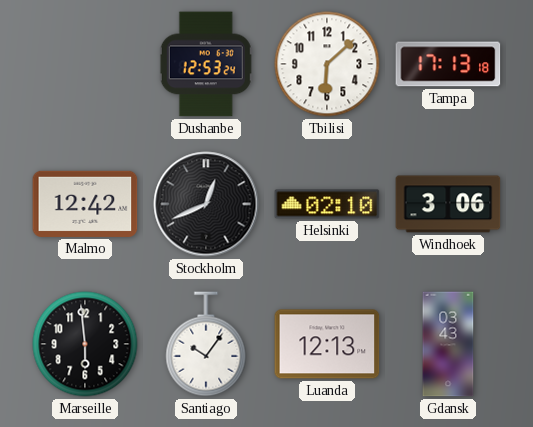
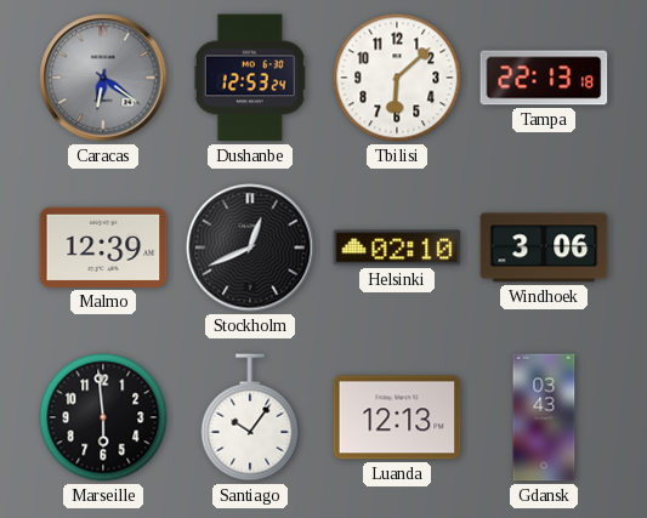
Caracas: none -> 6:21
Tampa: 17:13 -> 22:13
Malmo: 12:42 -> 12:39
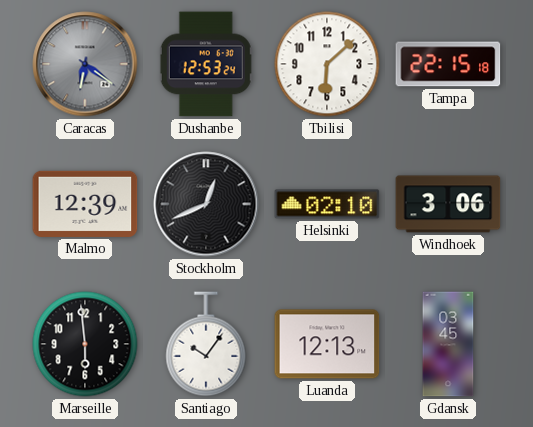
Tampa: 22:13 -> 22:15
Gdansk: 03:43 -> 03:45
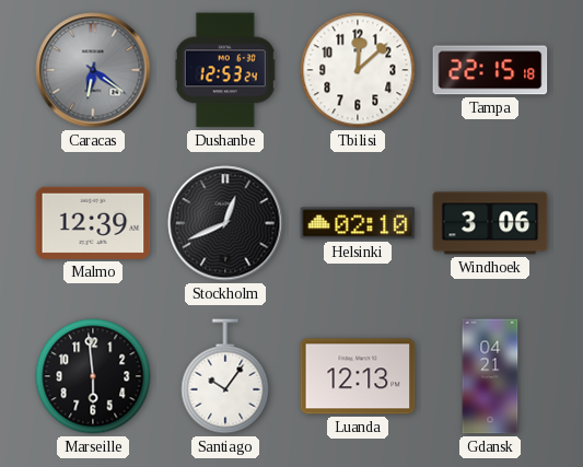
Tbilisi: 6:08 -> 12:08
Gdansk: 03:45 -> 04:21
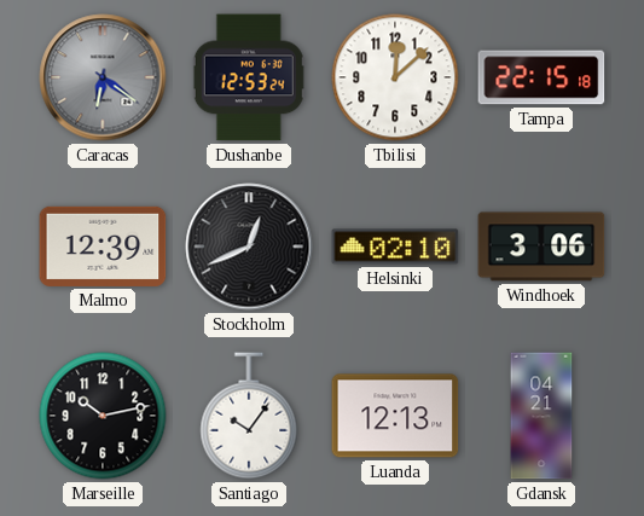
Marseille: 5:59 -> 10:13
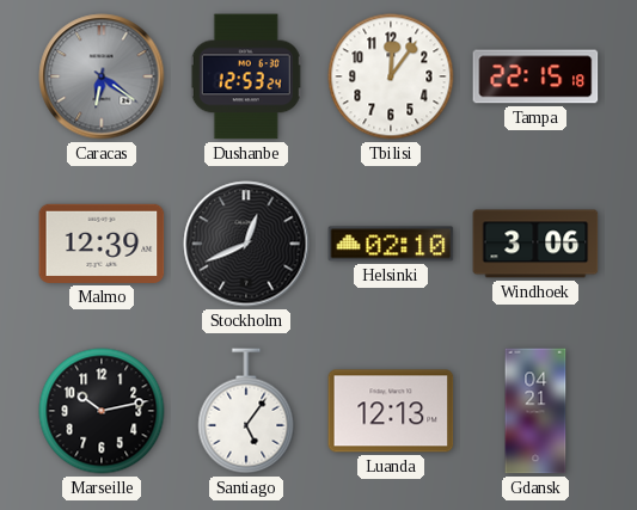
Tbilisi: 12:08 -> 12:06
Santiago: 10:06 -> 5:06
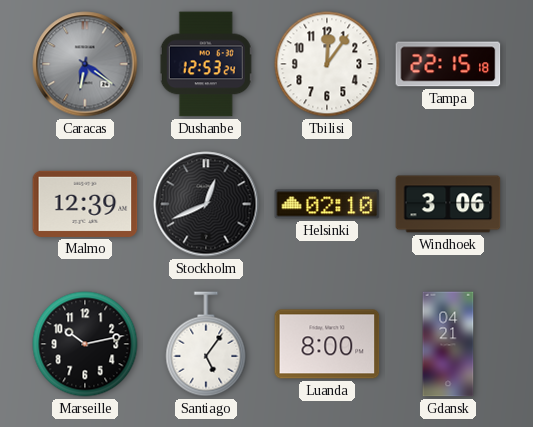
Luanda: 12:13 -> 8:00
